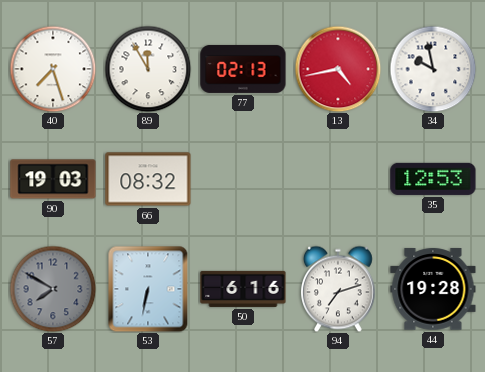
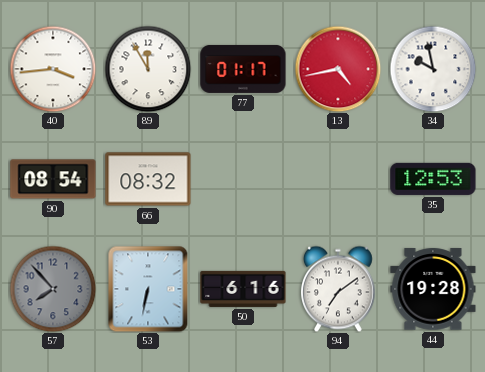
40: 7:27 -> 3:44
77: 02:13 -> 01:17
90: 19:03 -> 08:54
57: 7:50 -> 7:53
94: 7:12 -> 7:09
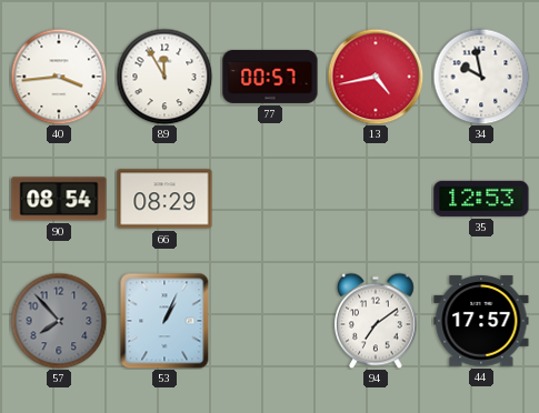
77: 01:17 -> 00:57
66: 08:32 -> 08:29
53: 6:32 -> 1:04
50: 6:16 -> none
44: 19:28 -> 17:57
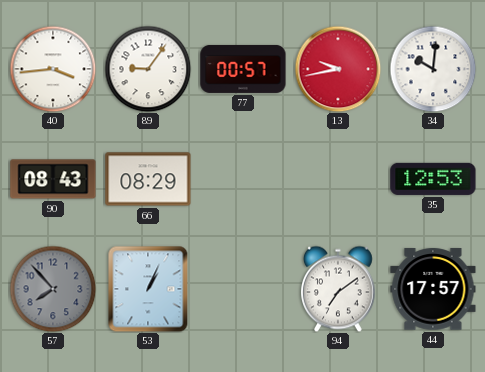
89: 11:55 -> 9:06
13: 4:43 -> 9:43
34: 9:58 -> 10:01
90: 08:54 -> 08:43
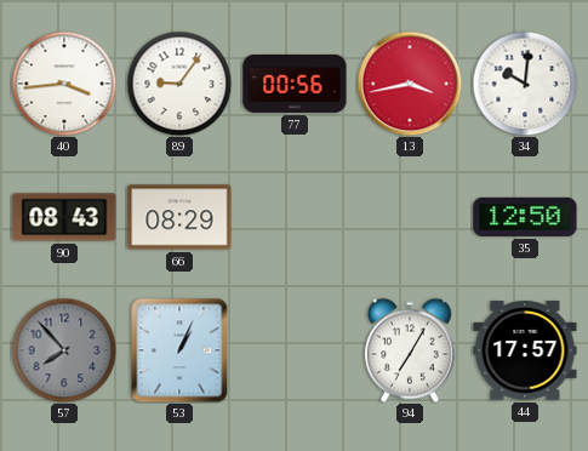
77: 00:57 -> 00:56
13: 9:43 -> 3:43
35: 12:53 -> 12:50
94: 7:09 -> 7:05
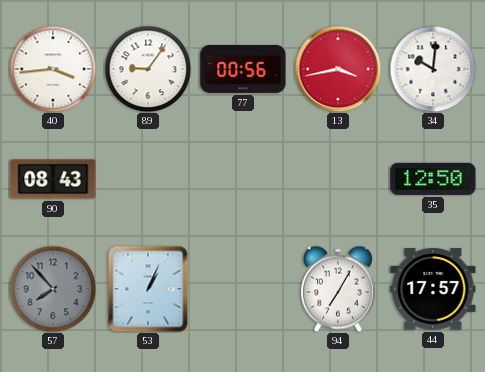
66: 08:29 -> none
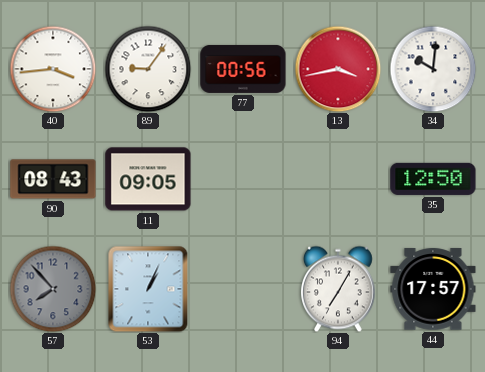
11: none -> 09:05
